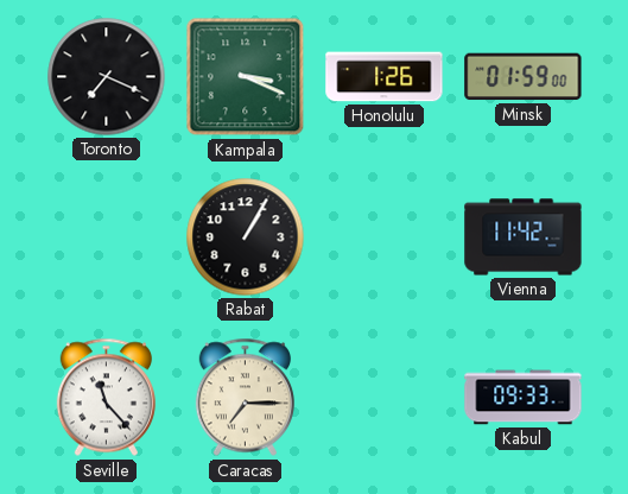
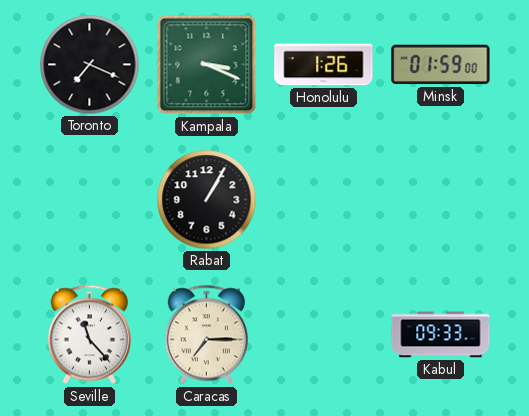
Vienna: 11:42 -> none
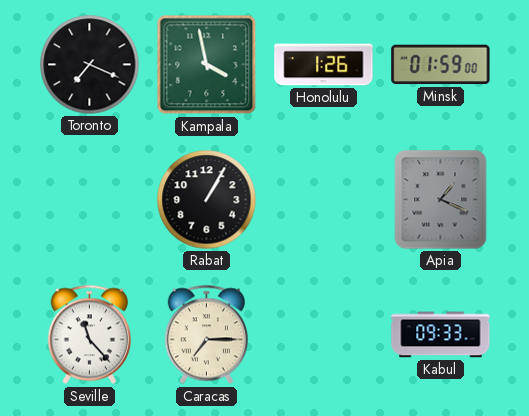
Kampala: 3:19 -> 3:58
Apia: none -> 1:19
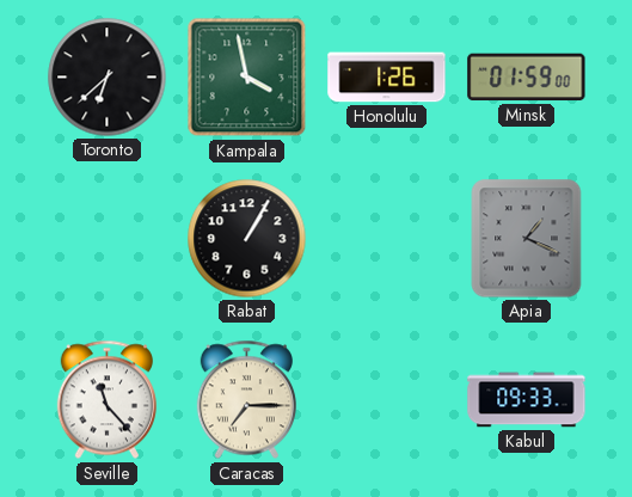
Toronto: 7:19 -> 6:38
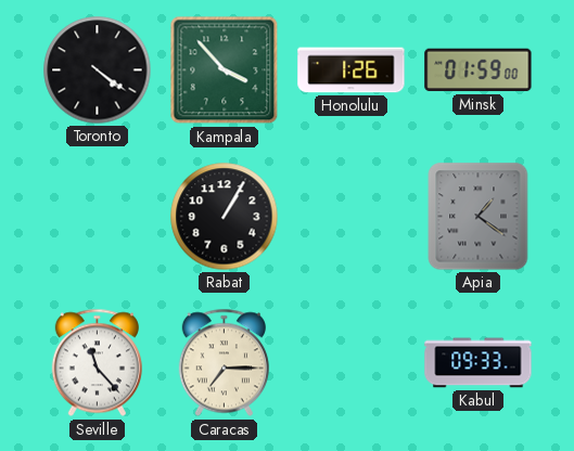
Toronto: 6:38 -> 4:21
Kampala: 3:58 -> 3:53
Apia: 1:19 -> 1:21
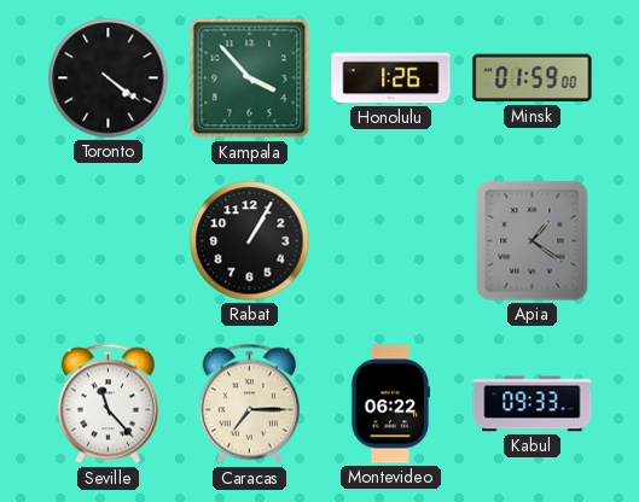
Montevideo: none -> 06:22
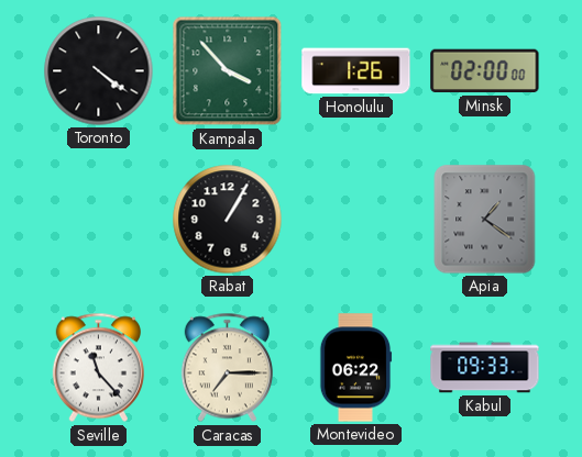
Minsk: 01:59 -> 02:00
